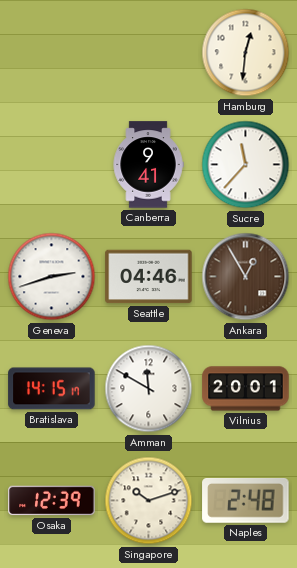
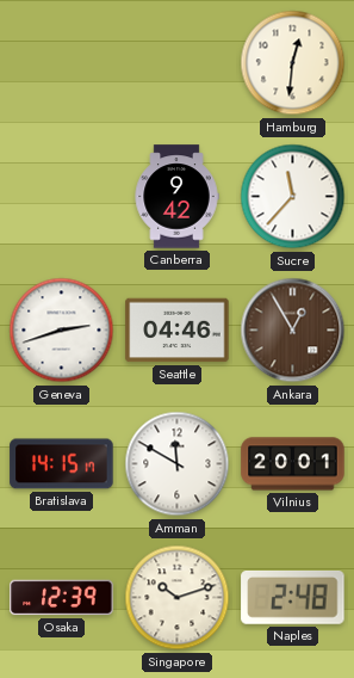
Canberra: 9:41 -> 9:42
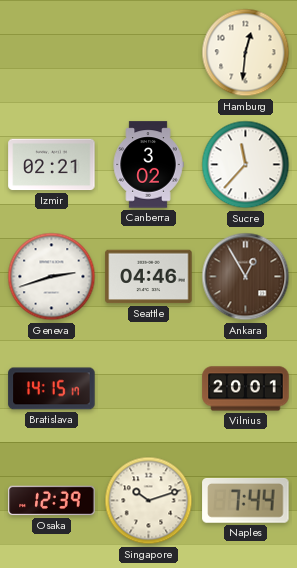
Izmir: none -> 02:21
Canberra: 9:42 -> 3:02
Amman: 11:50 -> none
Naples: 2:48 -> 7:44
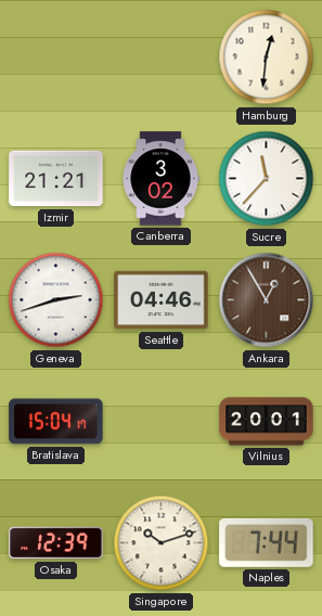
Izmir: 02:21 -> 21:21
Bratislava: 14:15 -> 15:04
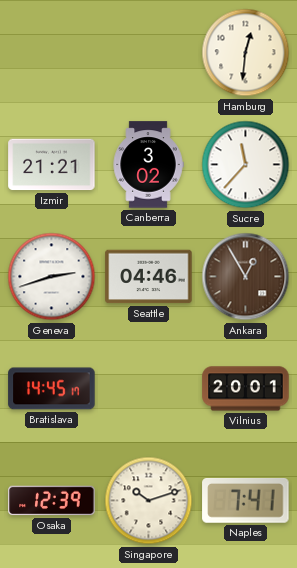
Bratislava: 15:04 -> 14:45
Naples: 7:44 -> 7:41
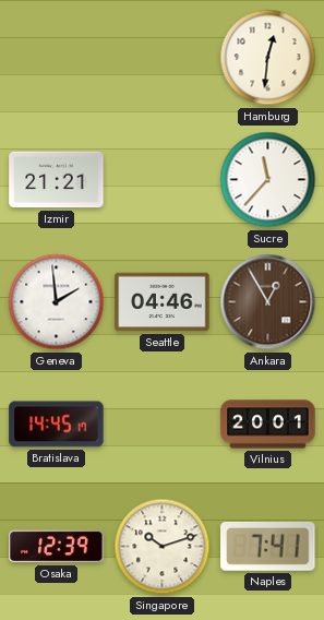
Canberra: 3:02 -> none
Geneva: 2:42 -> 1:59
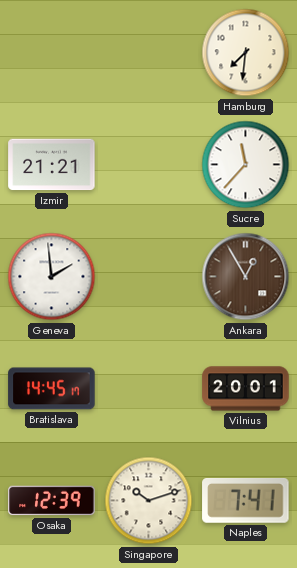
Hamburg: 12:31 -> 7:31
Seattle: 04:46 -> none
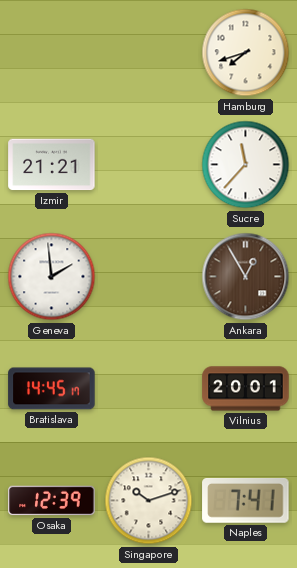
Hamburg: 7:31 -> 7:42
